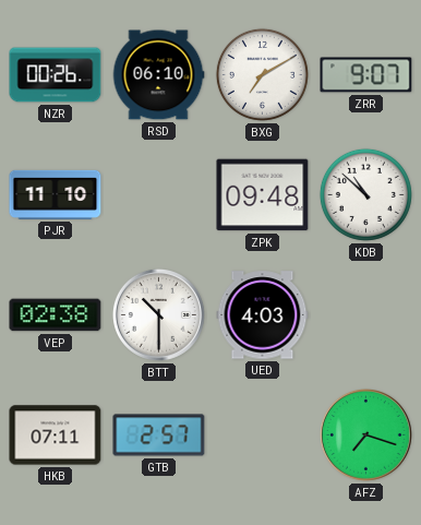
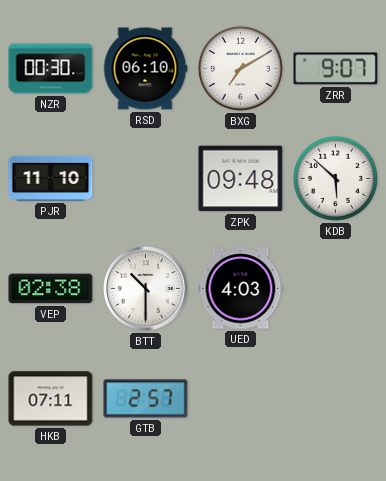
NZR: 00:26 -> 00:30
KDB: 10:52 -> 5:52
AFZ: 7:18 -> none
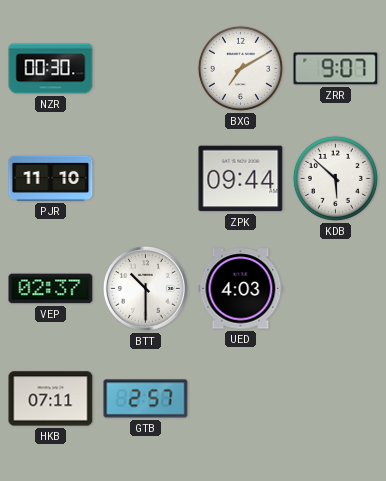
RSD: 06:10 -> none
ZPK: 09:48 -> 09:44
VEP: 02:38 -> 02:37
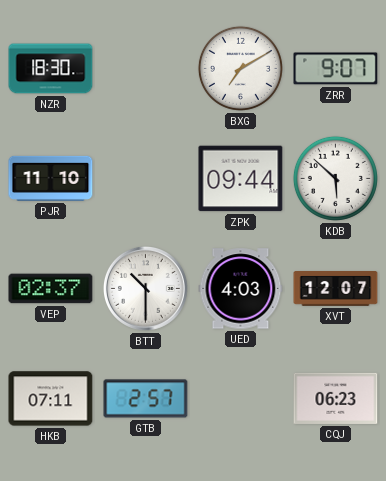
NZR: 00:30 -> 18:30
XVT: none -> 12:07
CQJ: none -> 06:23
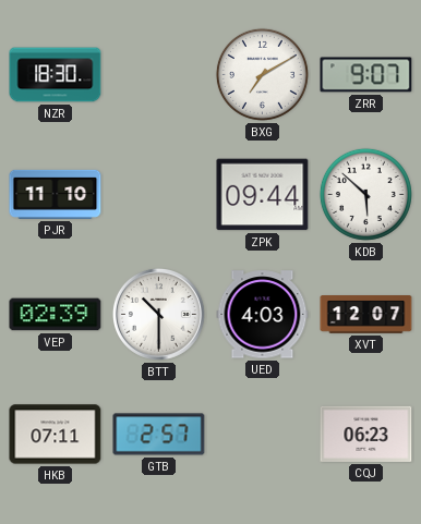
VEP: 02:37 -> 02:39
